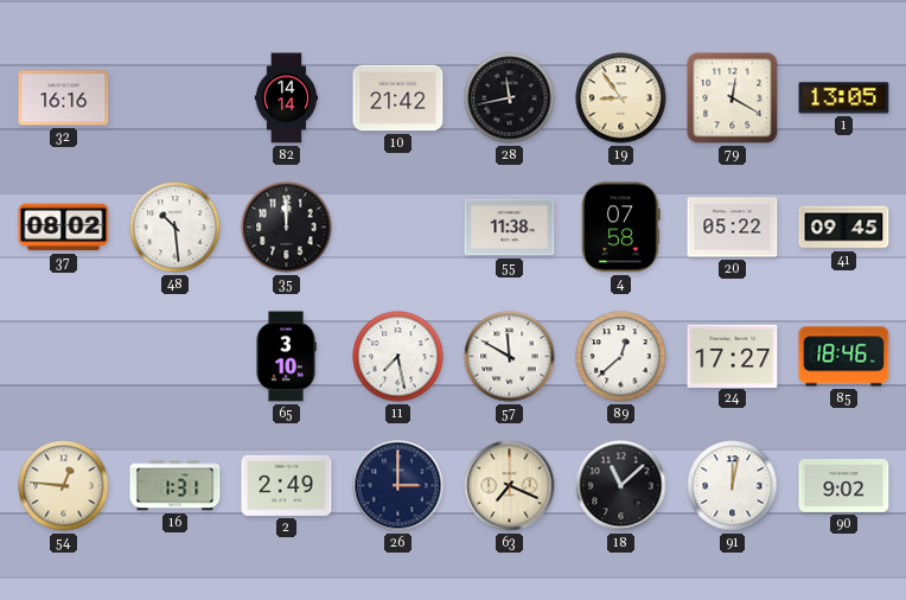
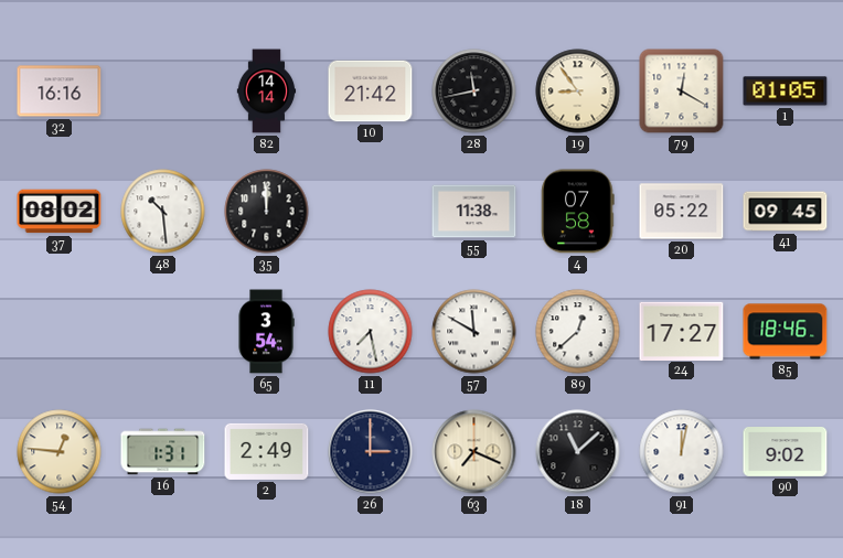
1: 13:05 -> 01:05
65: 3:10 -> 3:54
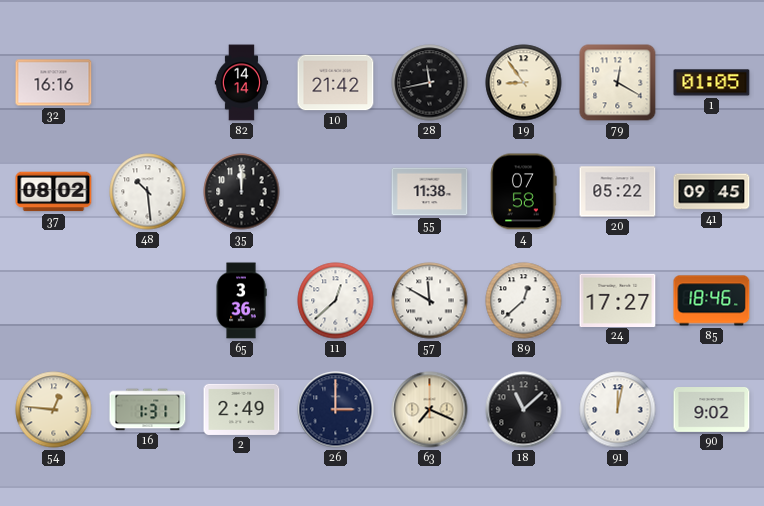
65: 3:54 -> 3:36
11: 7:28 -> 12:38
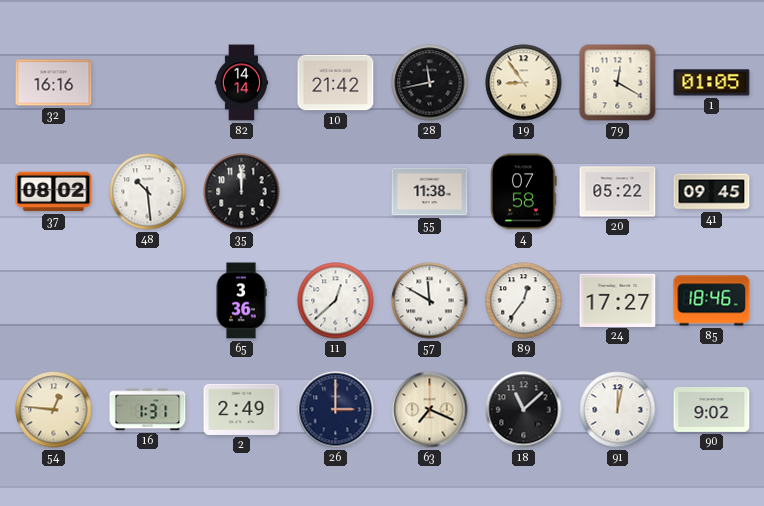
89: 12:38 -> 12:36
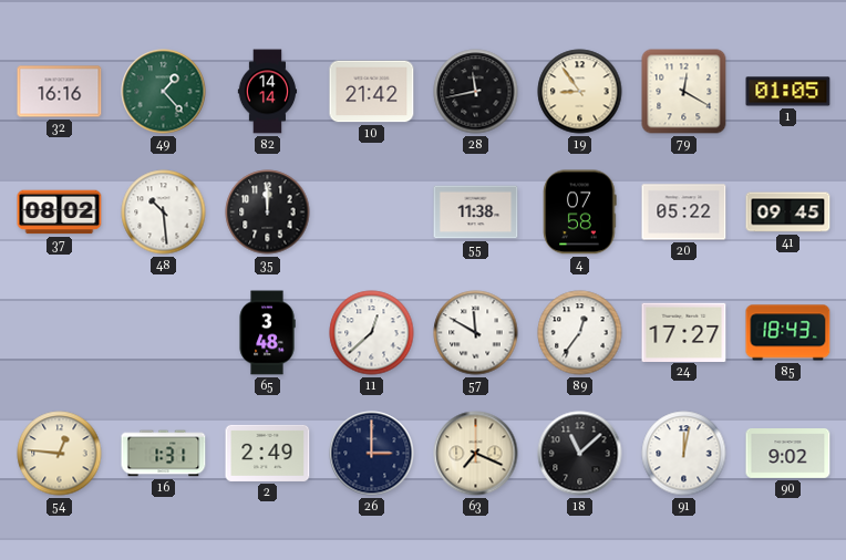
49: none -> 1:23
65: 3:36 -> 3:48
85: 18:46 -> 18:43
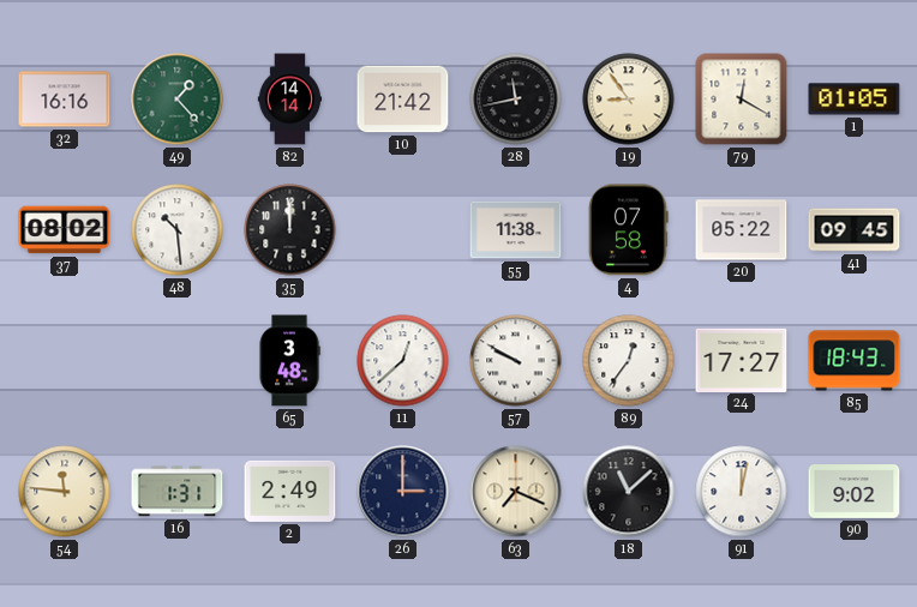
57: 11:50 -> 9:50
54: 12:46 -> 11:46
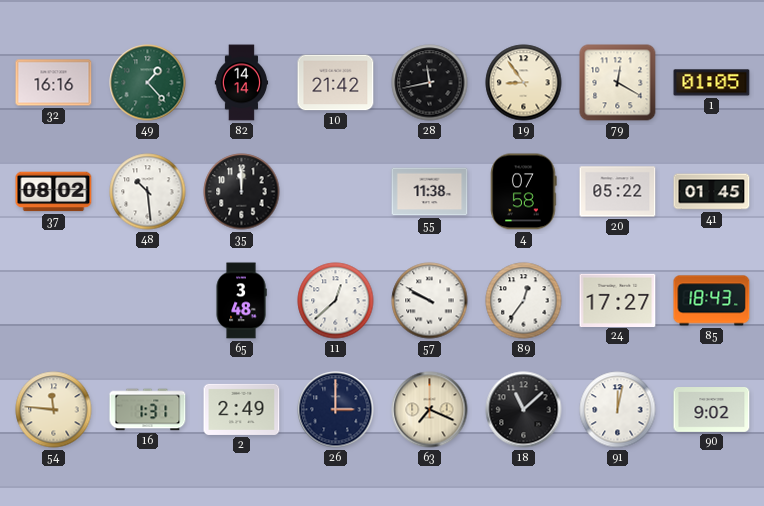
41: 09:45 -> 01:45
